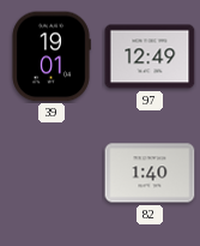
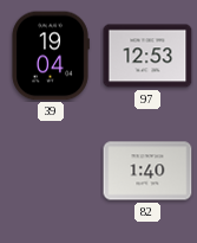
39: 19:01 -> 19:04
97: 12:49 -> 12:53
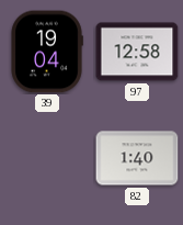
97: 12:53 -> 12:58
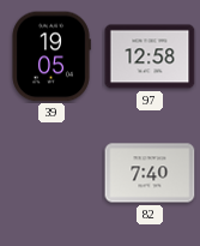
39: 19:04 -> 19:05
82: 1:40 -> 7:40
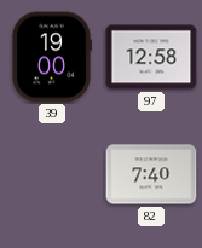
39: 19:05 -> 19:00
